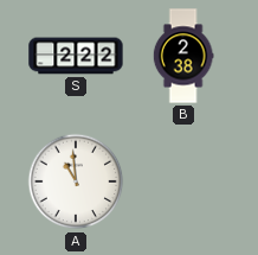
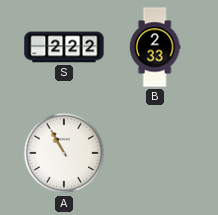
B: 2:38 -> 2:33
A: 10:59 -> 10:55
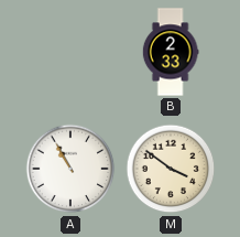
S: 2:22 -> none
M: none -> 3:51
